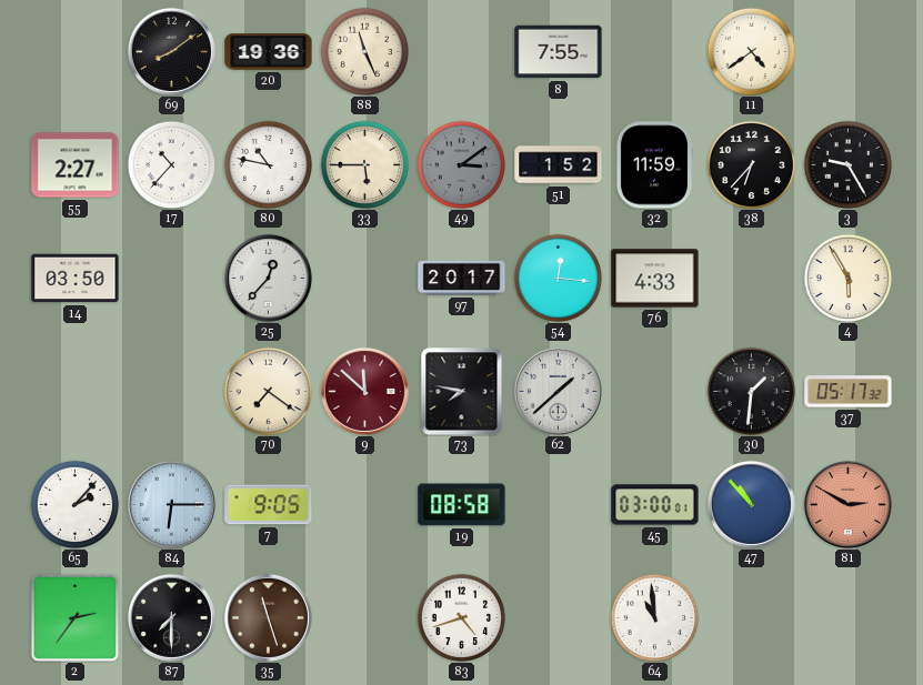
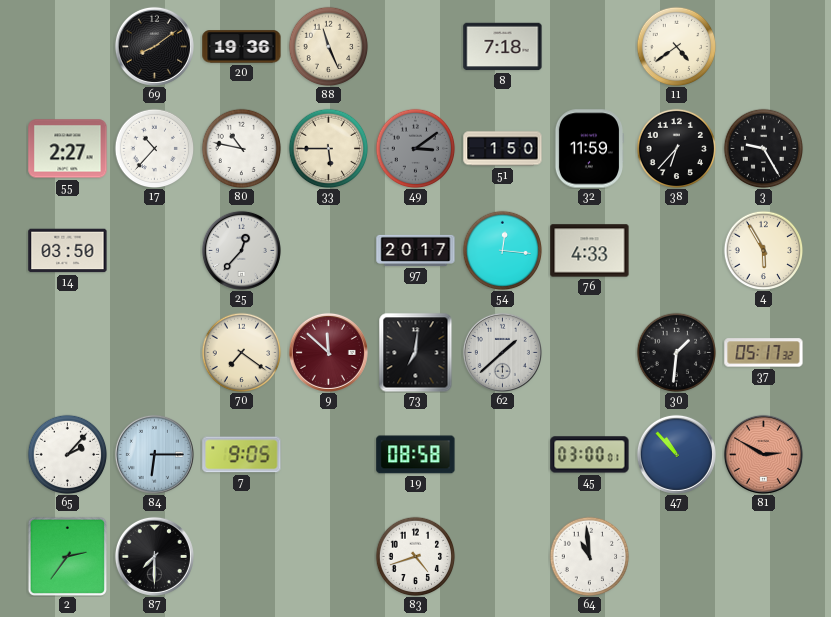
8: 7:55 -> 7:18
51: 1:52 -> 1:50
73: 7:47 -> 7:01
35: 11:27 -> none
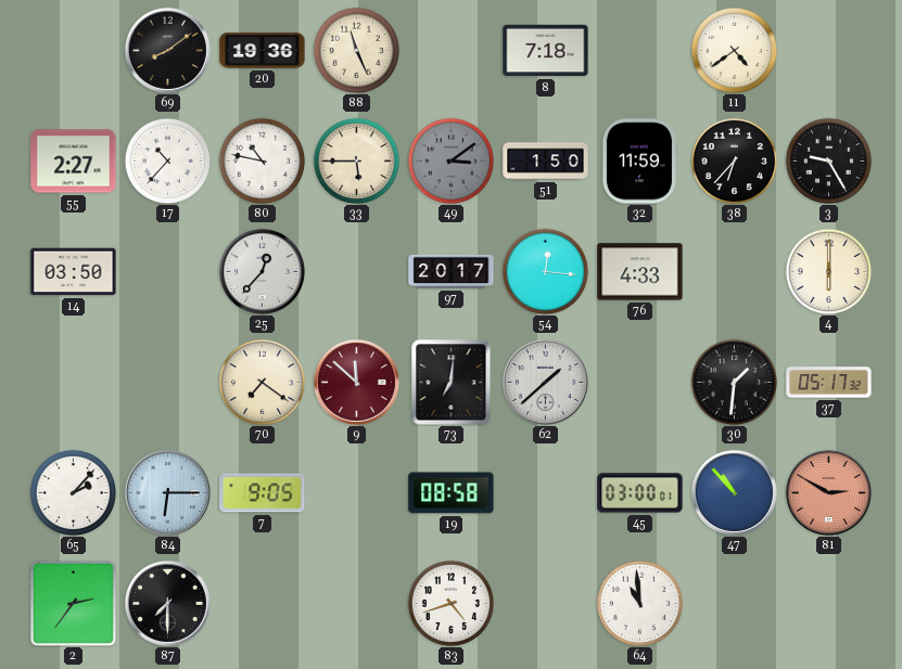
4: 5:55 -> 6:00
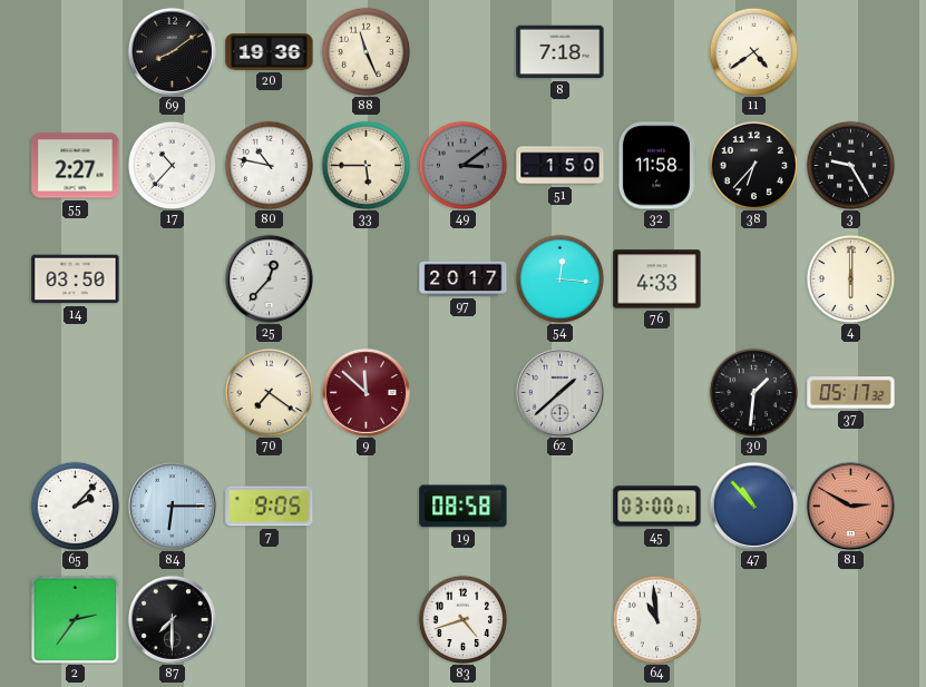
32: 11:59 -> 11:58
73: 7:01 -> none
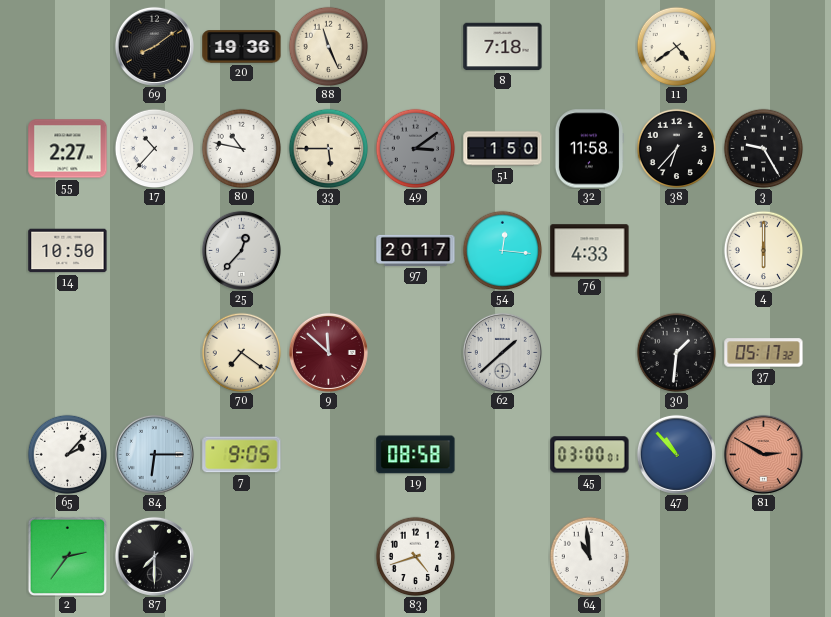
14: 03:50 -> 10:50
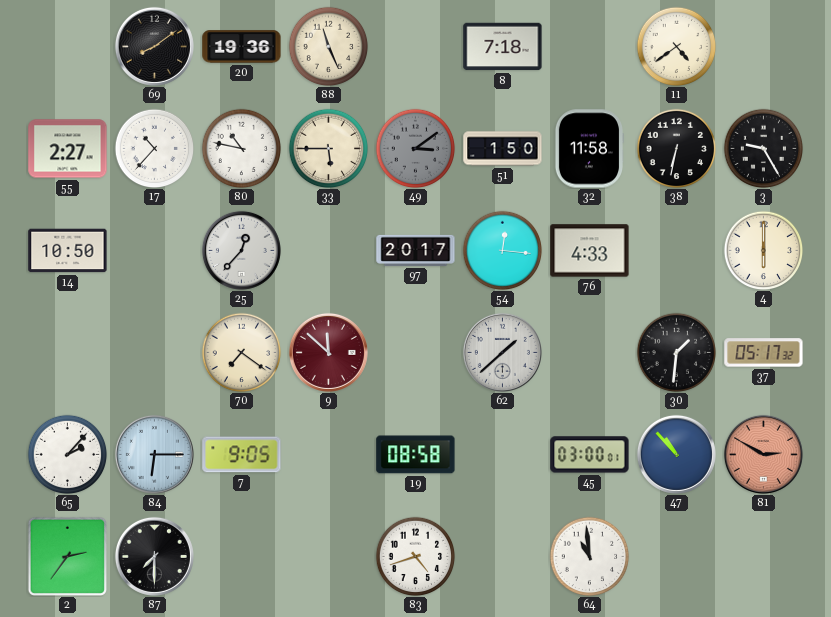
38: 6:37 -> 6:32
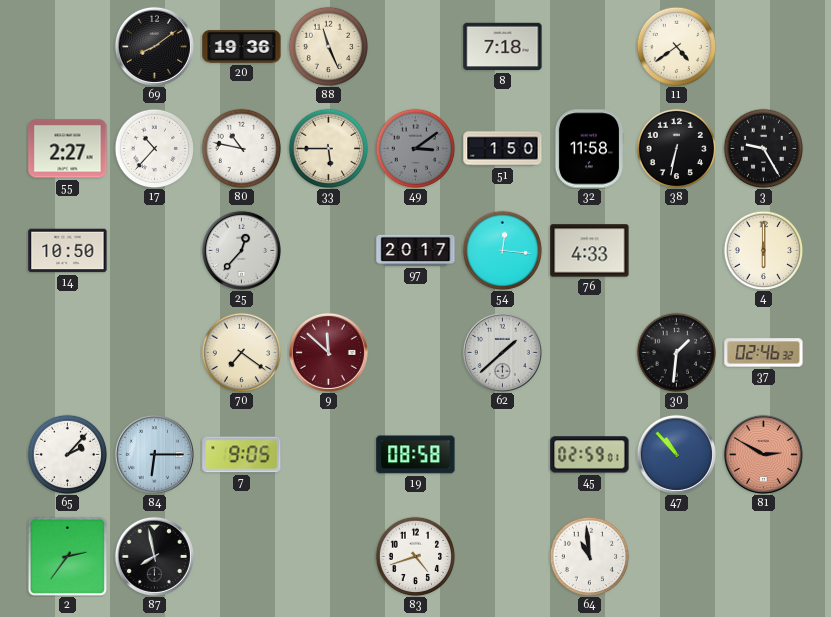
37: 05:17 -> 02:46
45: 03:00 -> 02:59
87: 7:30 -> 7:58
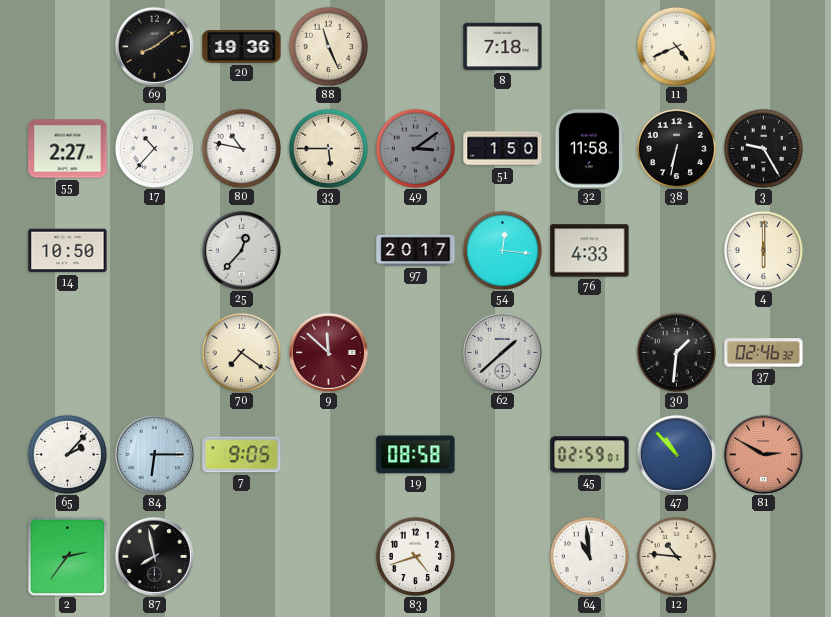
11: 4:39 -> 4:41
12: none -> 10:46
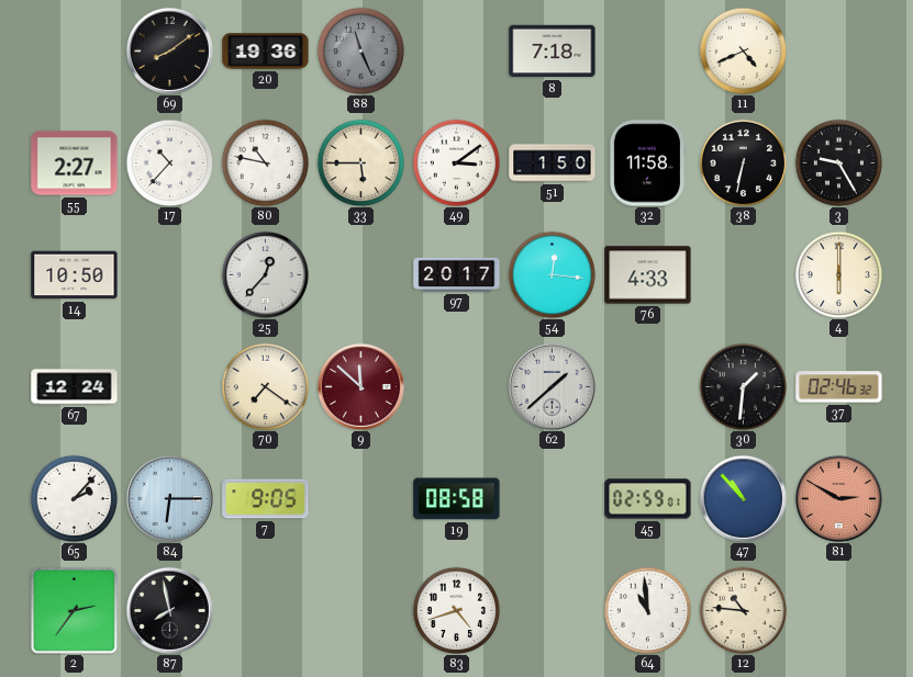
88 dial: cream -> grey
49 dial: grey -> white
67: none -> 12:24
